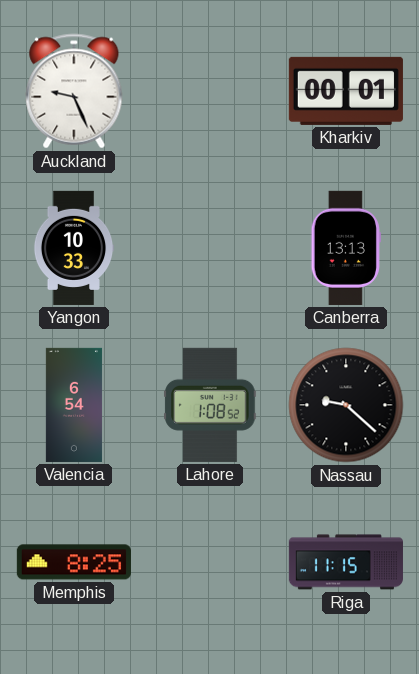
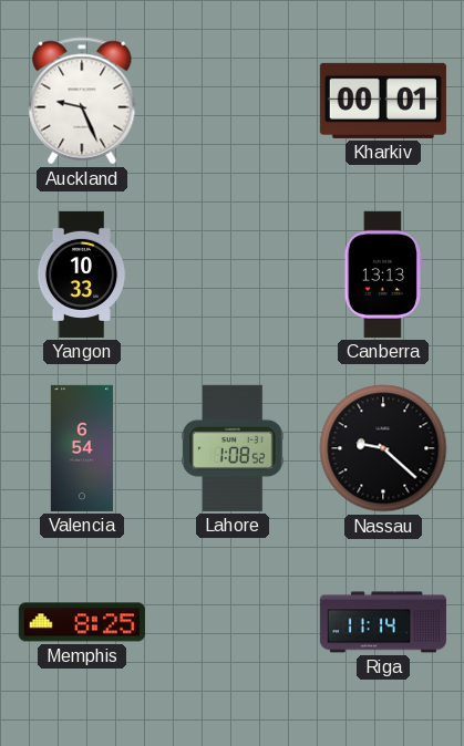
Riga: 11:15 -> 11:14
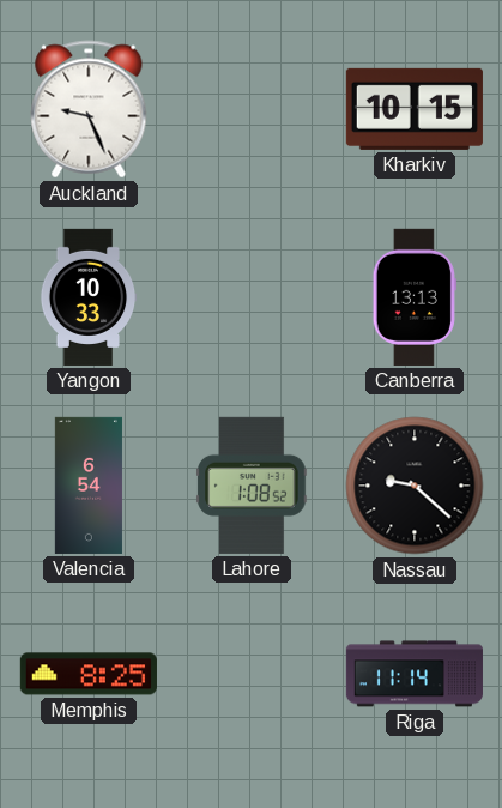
Kharkiv: 00:01 -> 10:15
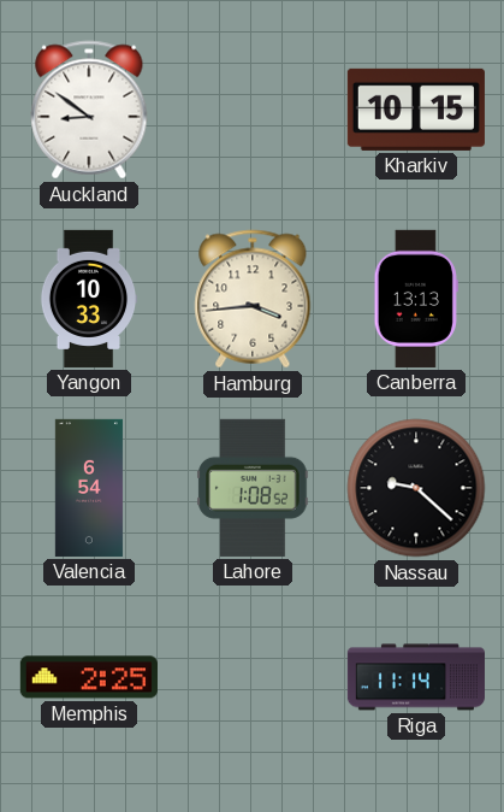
Auckland: 9:26 -> 8:51
Hamburg: none -> 3:44
Memphis: 8:25 -> 2:25
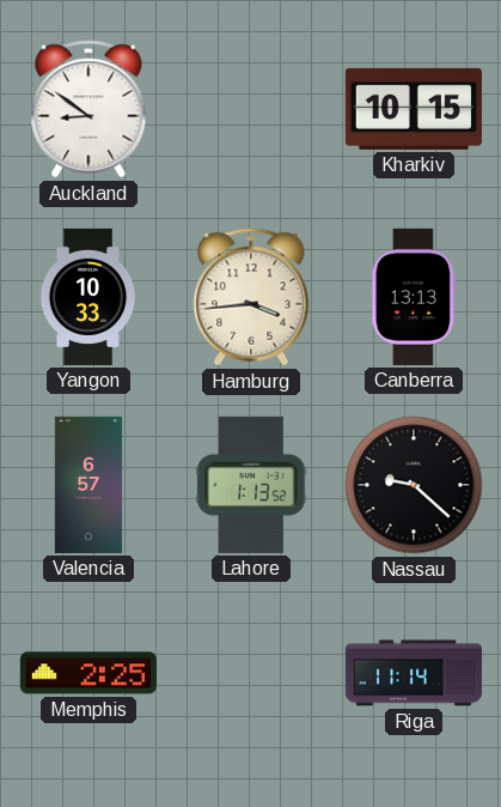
Valencia: 6:54 -> 6:57
Lahore: 1:08 -> 1:13
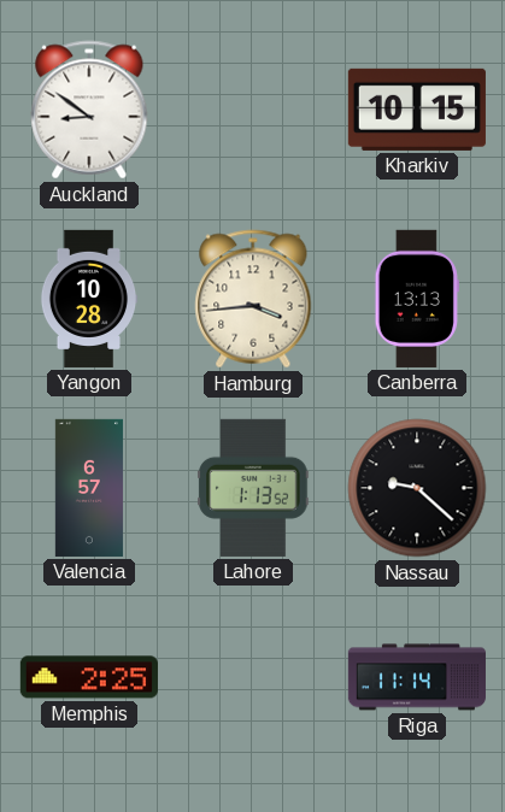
Yangon: 10:33 -> 10:28
